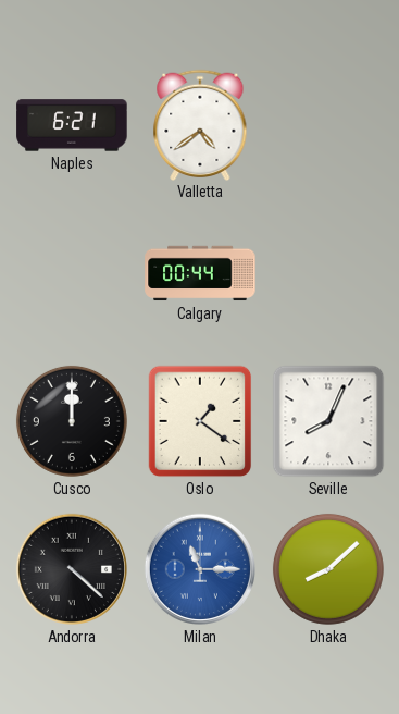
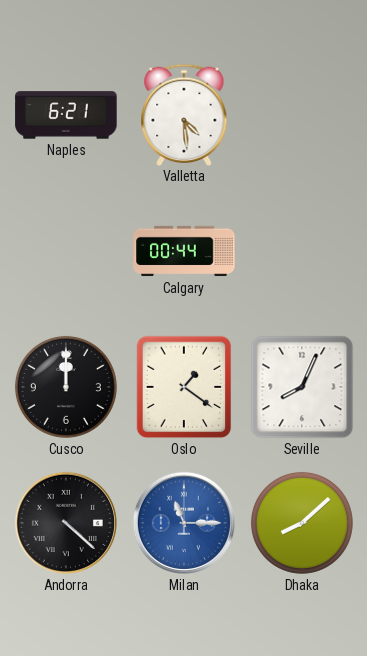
Valletta: 4:39 -> 4:29
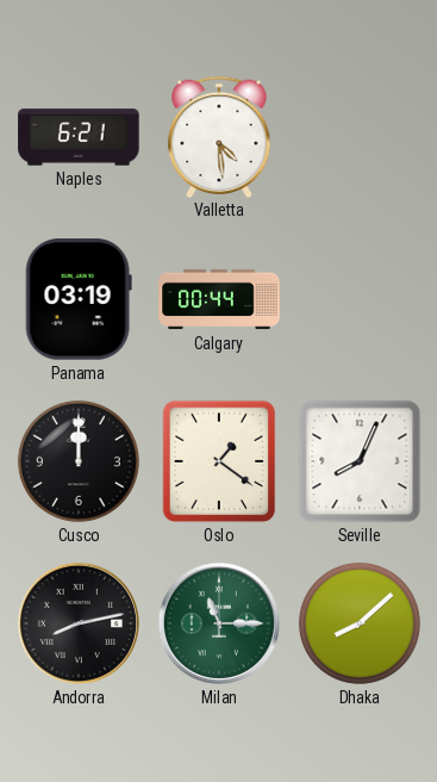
Panama: none -> 03:19
Andorra: 4:22 -> 8:13
Milan dial: blue -> green
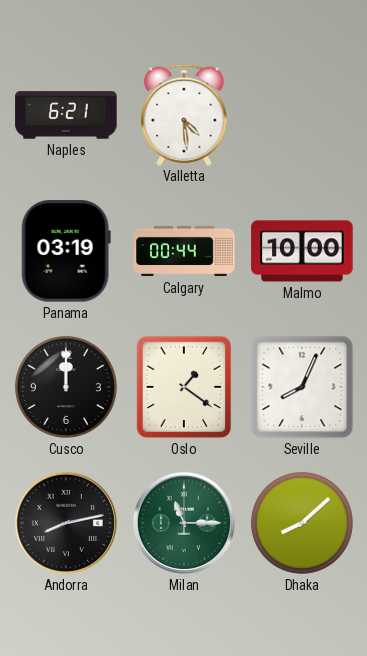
Malmo: none -> 10:00
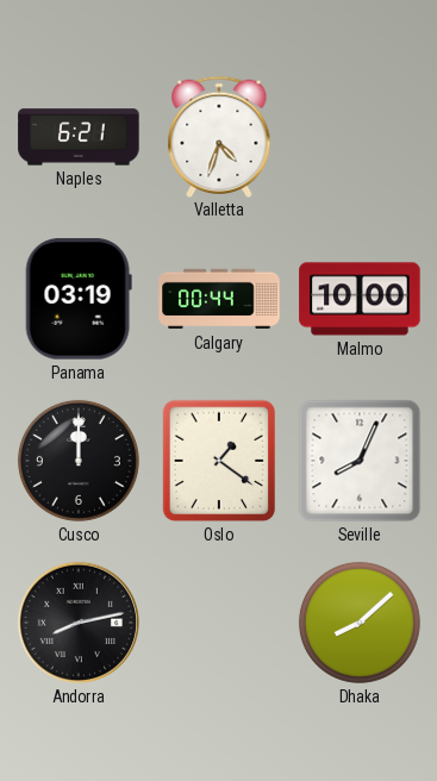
Valletta: 4:29 -> 4:33
Milan: 11:15 -> none
